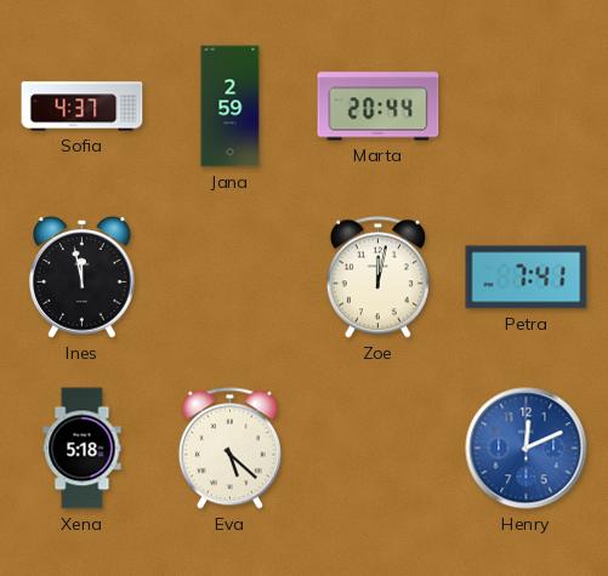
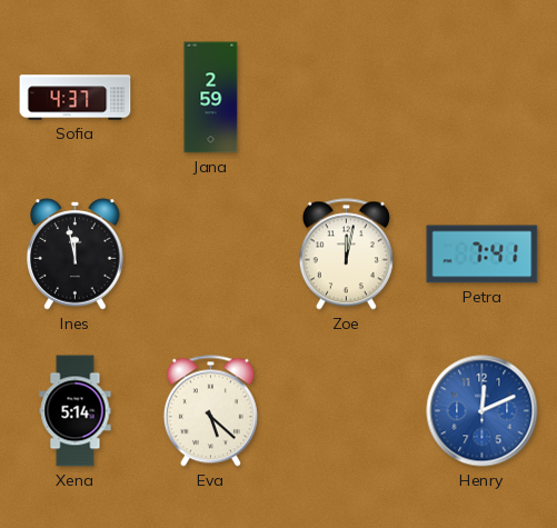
Marta: 20:44 -> none
Xena: 5:18 -> 5:14
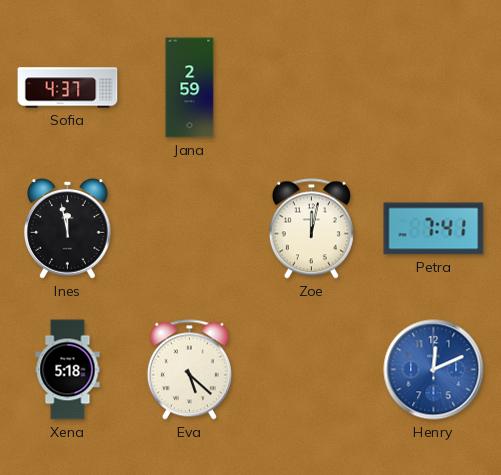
Xena: 5:14 -> 5:18
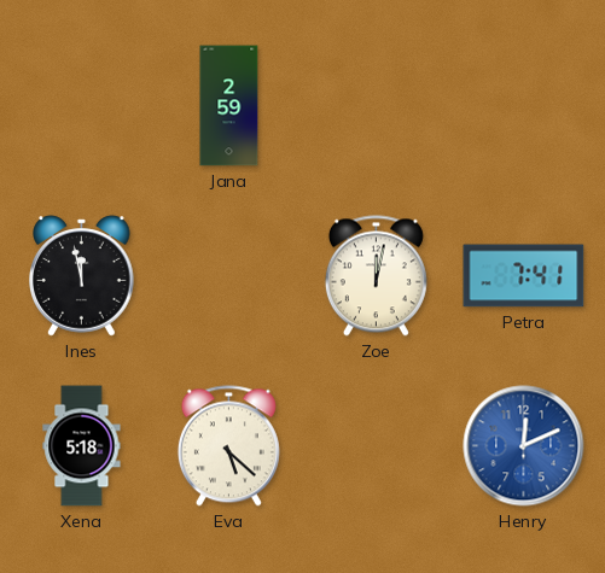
Sofia: 4:37 -> none
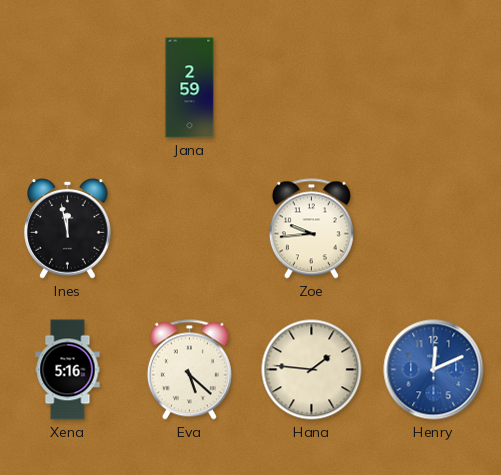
Zoe: 12:02 -> 9:44
Petra: 7:41 -> none
Xena: 5:18 -> 5:16
Hana: none -> 1:46
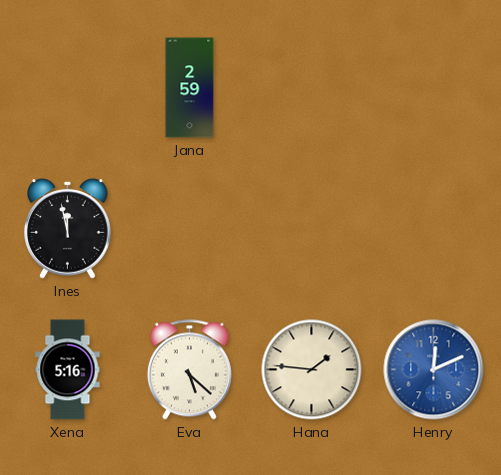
Zoe: 9:44 -> none
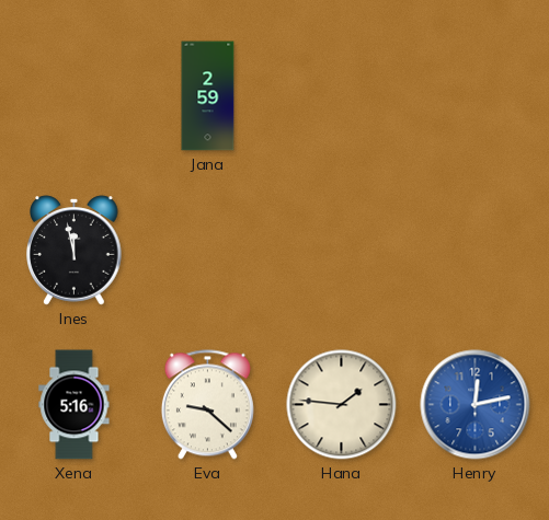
Eva: 5:22 -> 9:22
Henry: 12:11 -> 12:13
